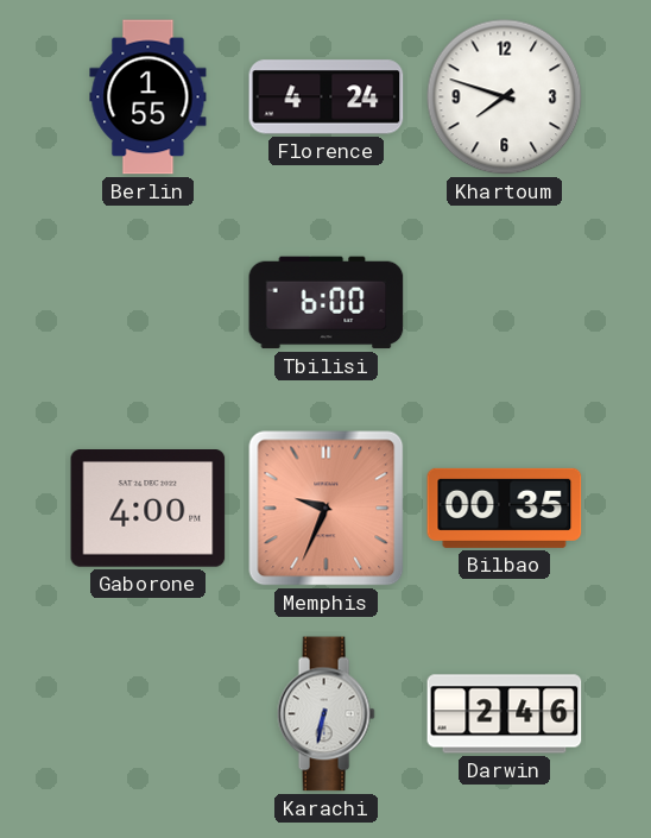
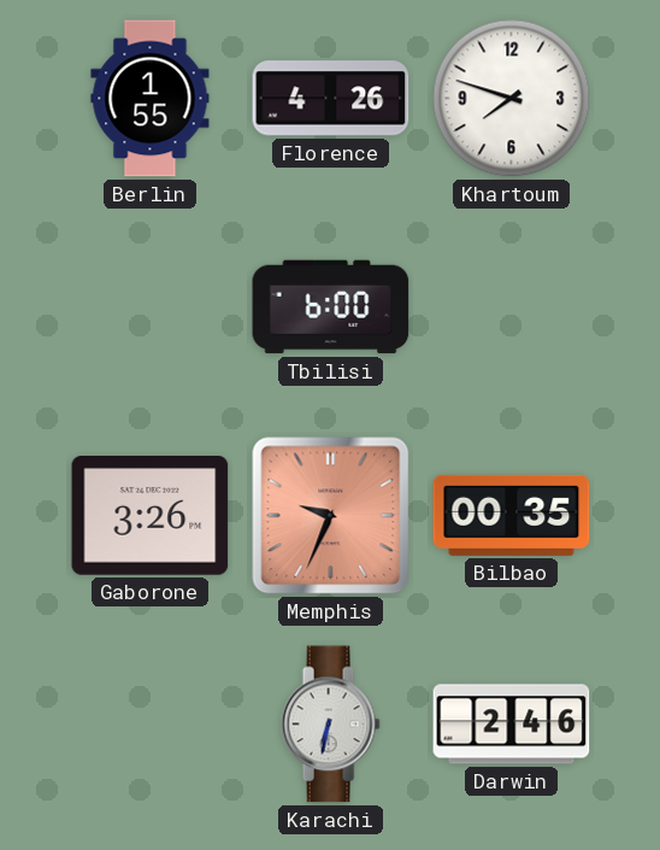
Florence: 4:24 -> 4:26
Gaborone: 4:00 -> 3:26
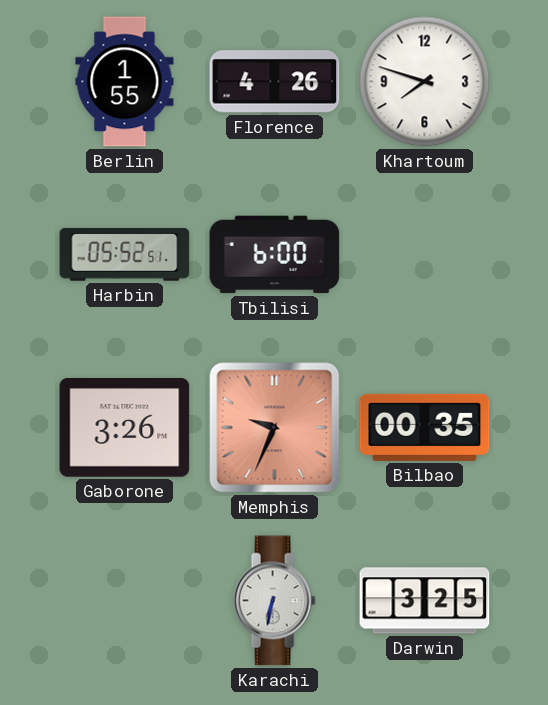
Harbin: none -> 05:52
Darwin: 2:46 -> 3:25
